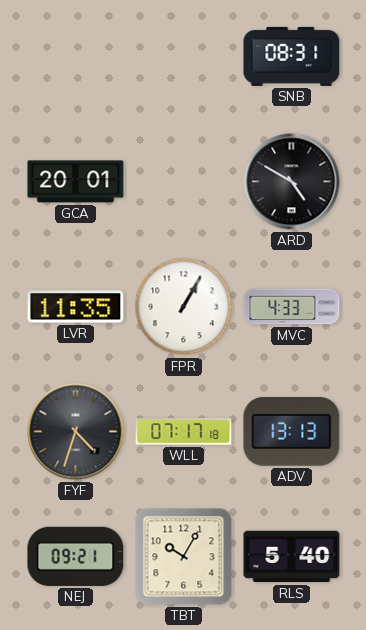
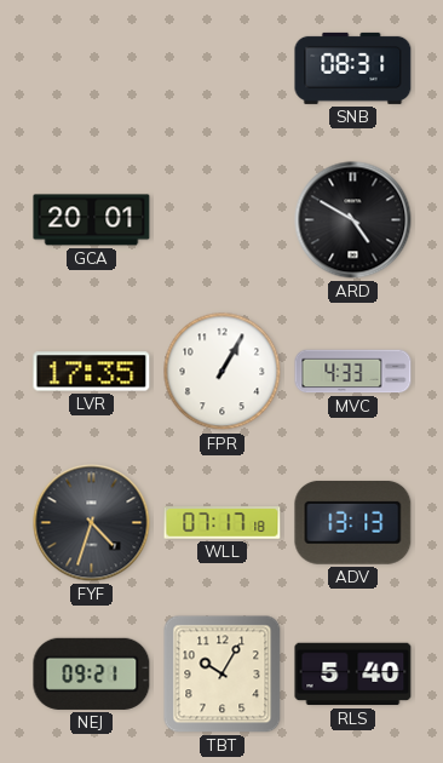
LVR: 11:35 -> 17:35
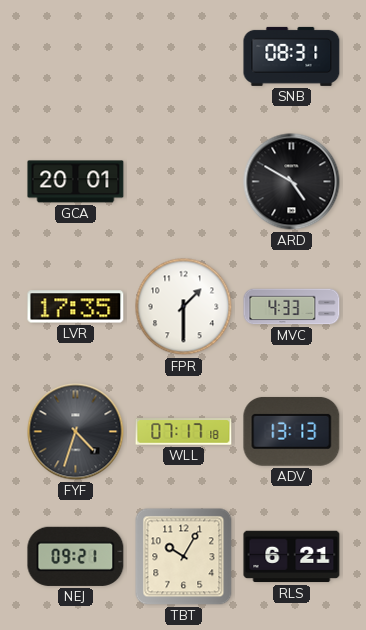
FPR: 1:05 -> 1:30
RLS: 5:40 -> 6:21
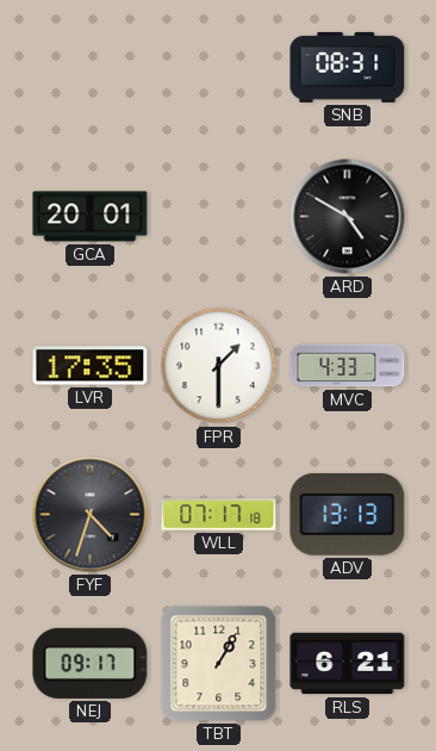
NEJ: 09:21 -> 09:17
TBT: 10:05 -> 1:05
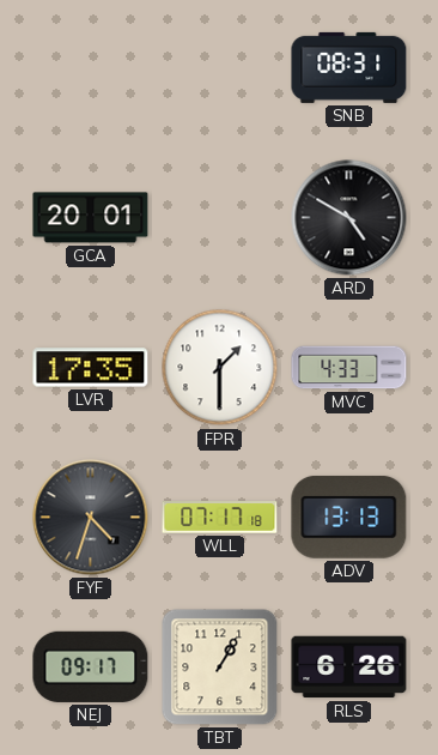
RLS: 6:21 -> 6:26
